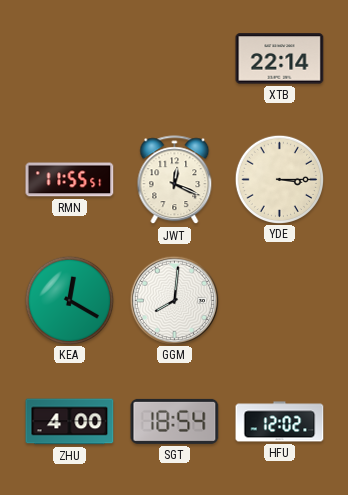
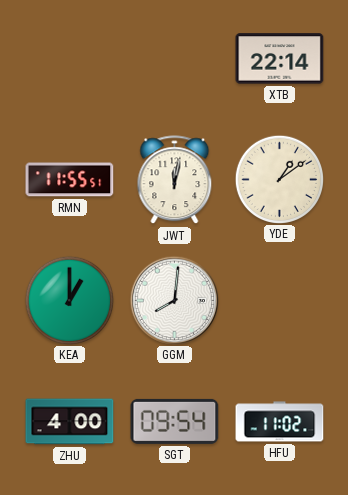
JWT: 12:19 -> 12:02
YDE: 3:15 -> 1:09
KEA: 12:20 -> 1:00
SGT: 18:54 -> 09:54
HFU: 12:02 -> 11:02
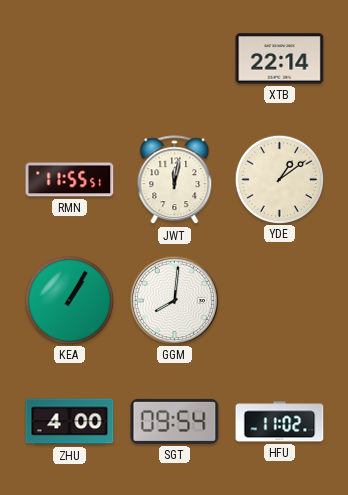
KEA: 1:00 -> 1:05
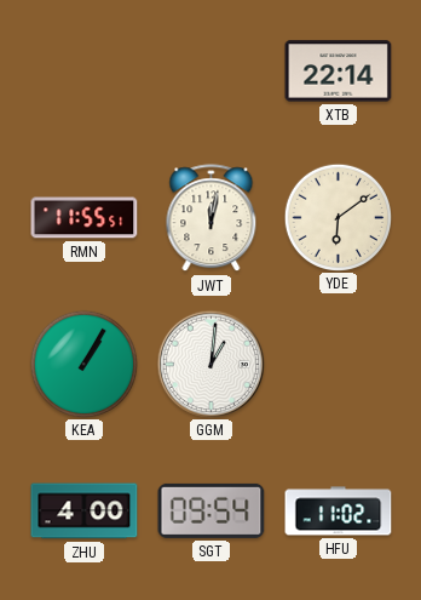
YDE: 1:09 -> 6:09
GGM: 8:01 -> 1:01
